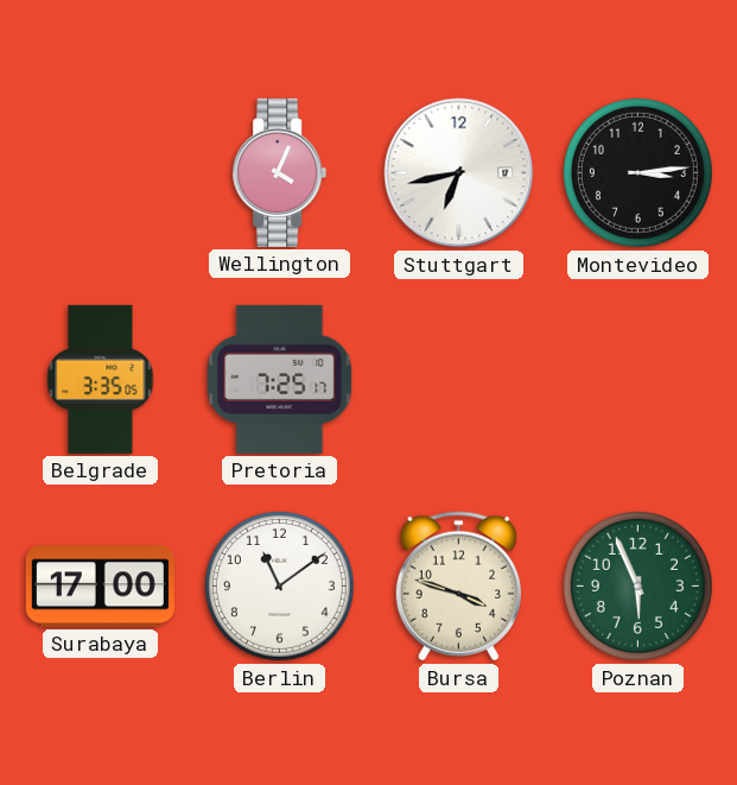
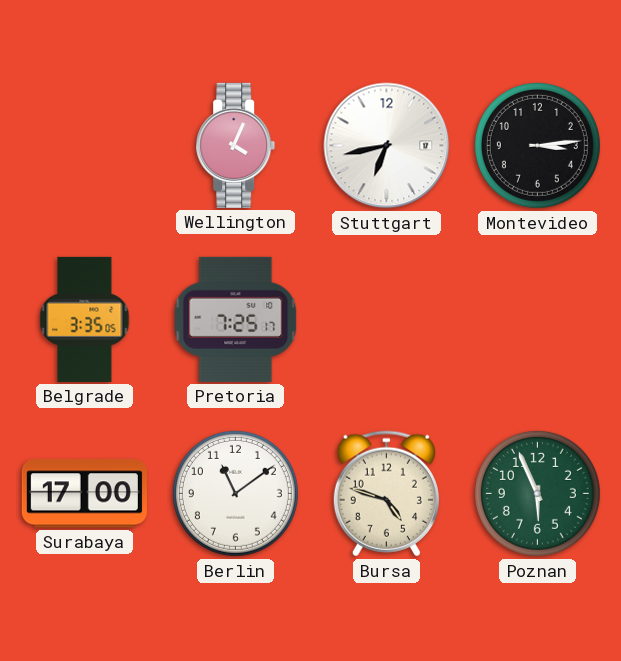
Bursa: 3:48 -> 4:48
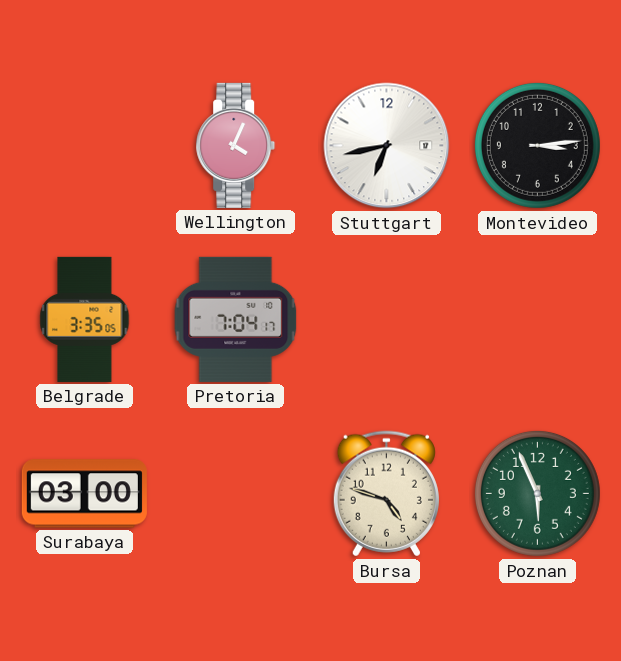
Pretoria: 7:25 -> 7:04
Surabaya: 17:00 -> 03:00
Berlin: 11:09 -> none
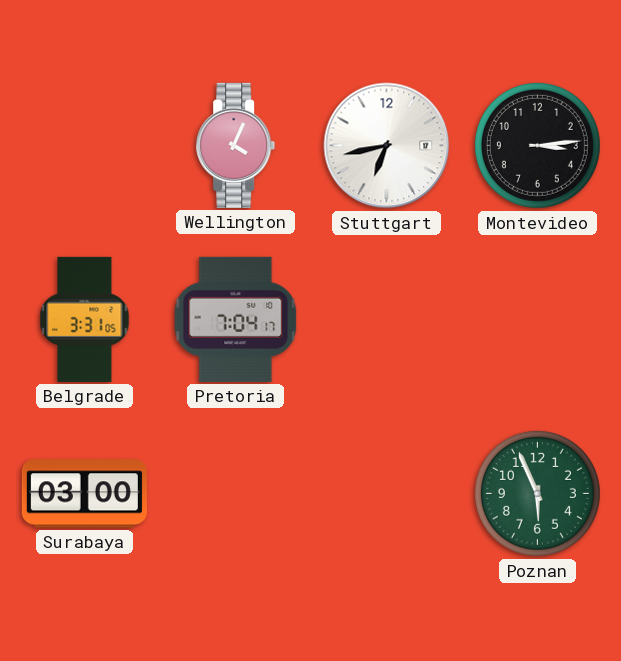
Belgrade: 3:35 -> 3:31
Bursa: 4:48 -> none
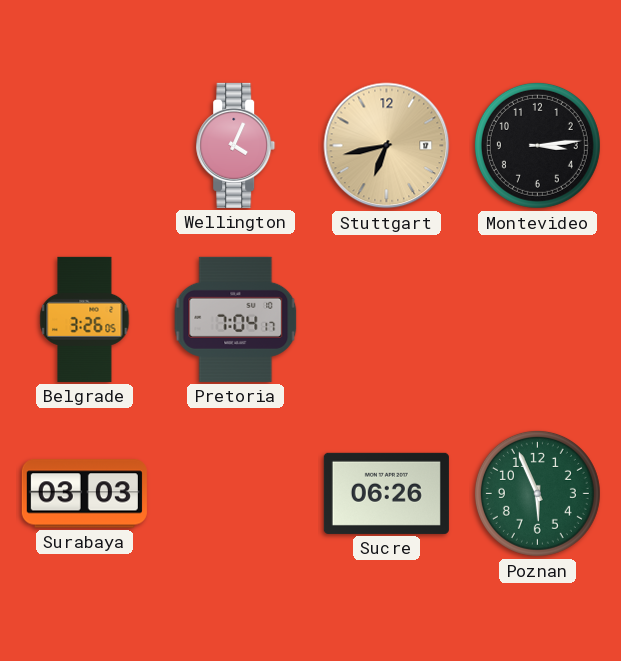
Stuttgart dial: white -> champagne
Belgrade: 3:31 -> 3:26
Surabaya: 03:00 -> 03:03
Sucre: none -> 06:26
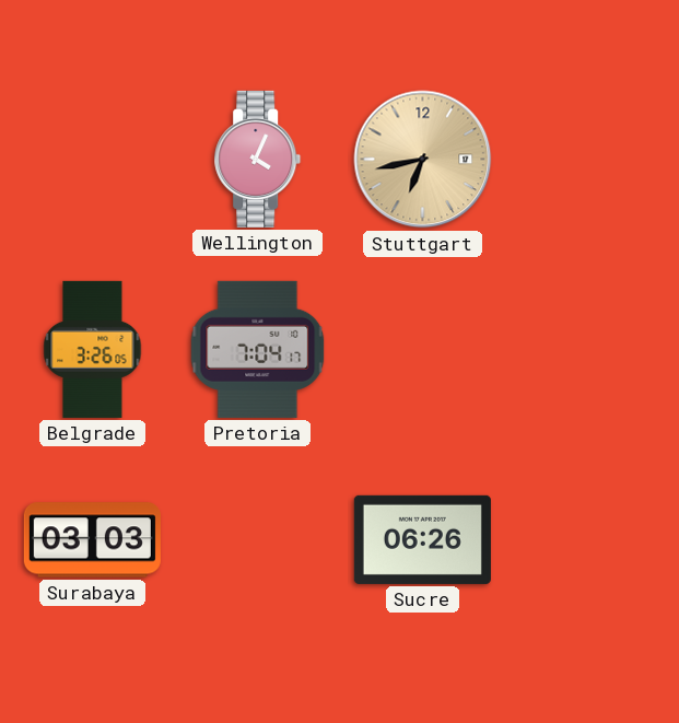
Montevideo: 3:14 -> none
Poznan: 5:56 -> none
